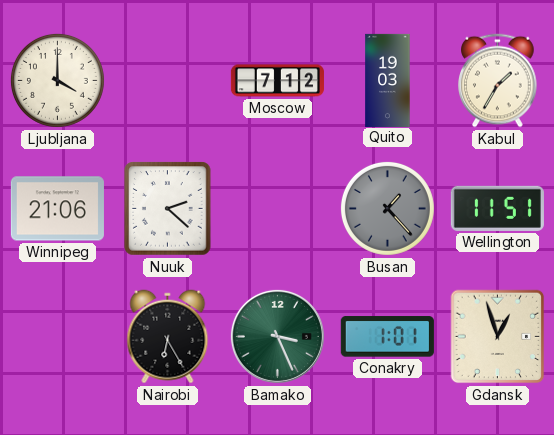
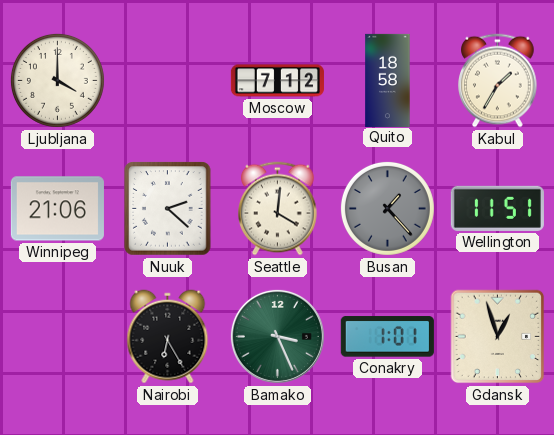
Quito: 19:03 -> 18:58
Seattle: none -> 4:01
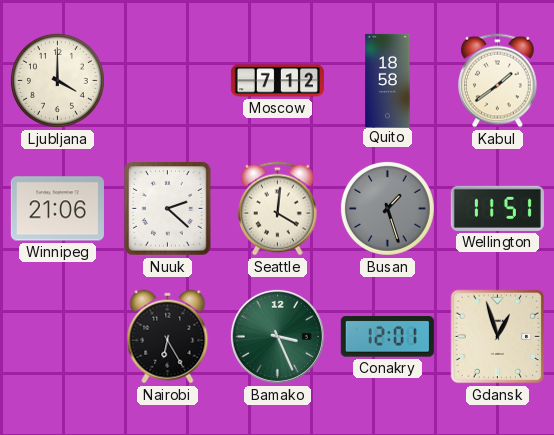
Kabul: 1:35 -> 1:39
Busan: 1:23 -> 1:27
Conakry: 1:01 -> 12:01
